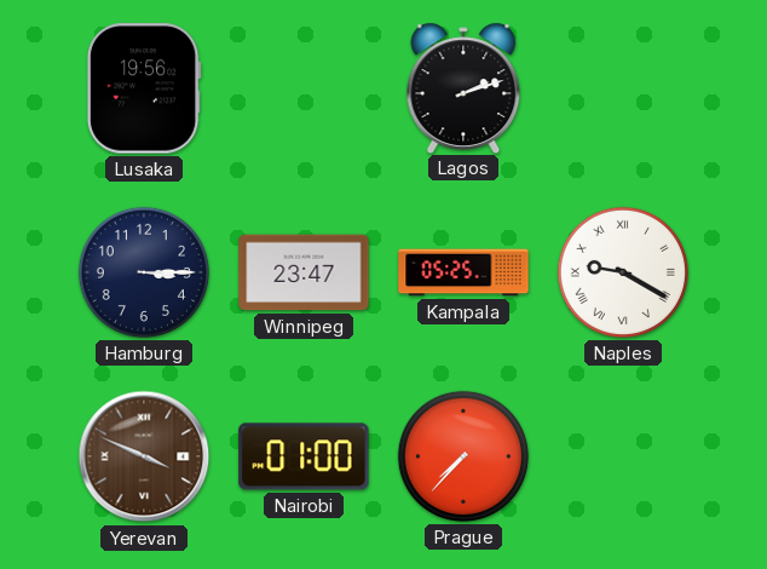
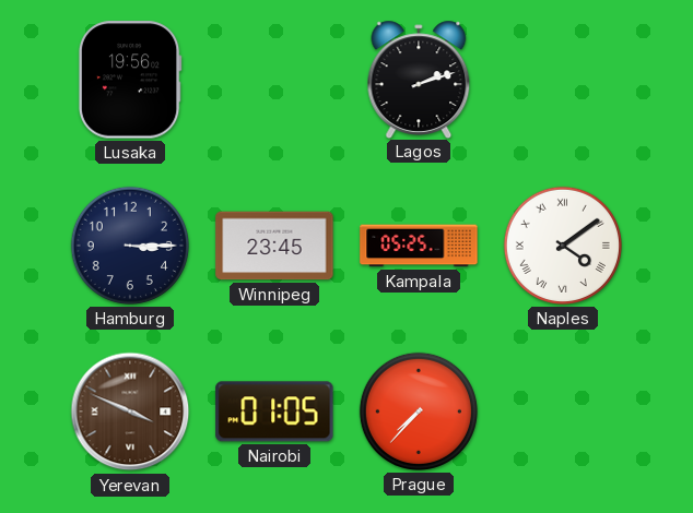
Winnipeg: 23:47 -> 23:45
Naples: 9:20 -> 4:09
Nairobi: 01:00 -> 01:05
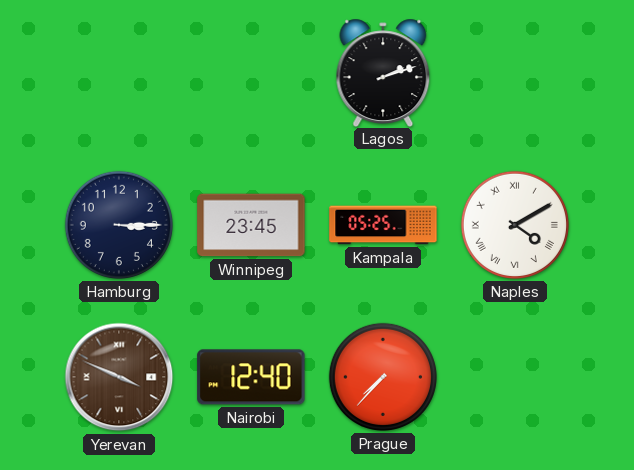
Lusaka: 19:56 -> none
Naples: 4:09 -> 4:10
Nairobi: 01:05 -> 12:40
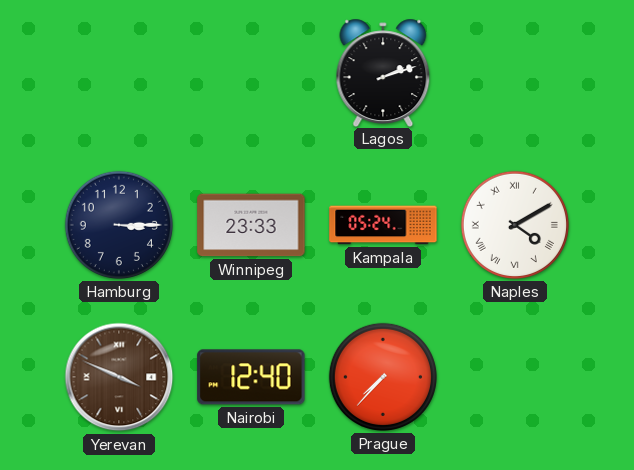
Winnipeg: 23:45 -> 23:33
Kampala: 05:25 -> 05:24
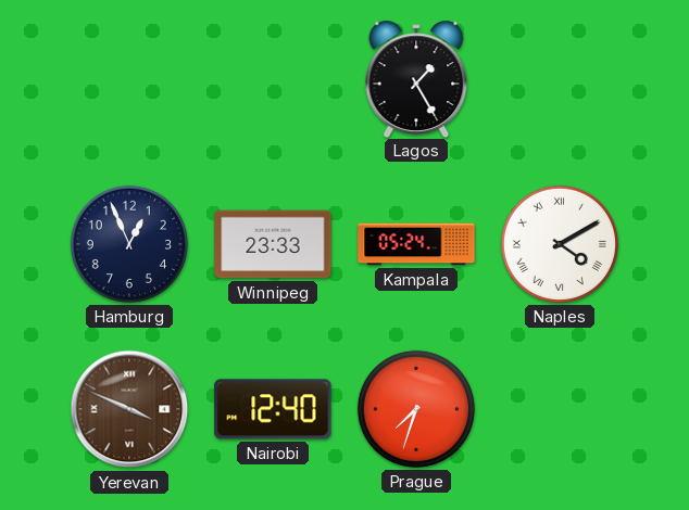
Lagos: 2:12 -> 1:25
Hamburg: 3:15 -> 12:56
Prague: 7:37 -> 7:33
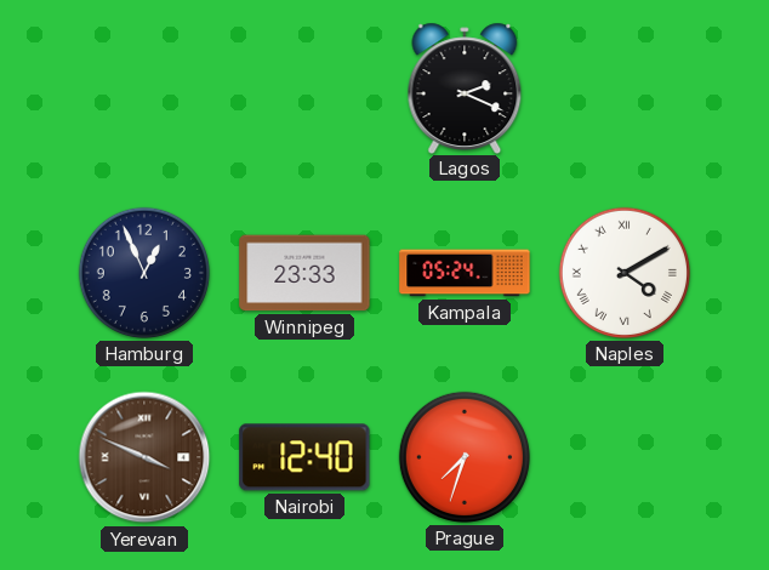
Lagos: 1:25 -> 2:19
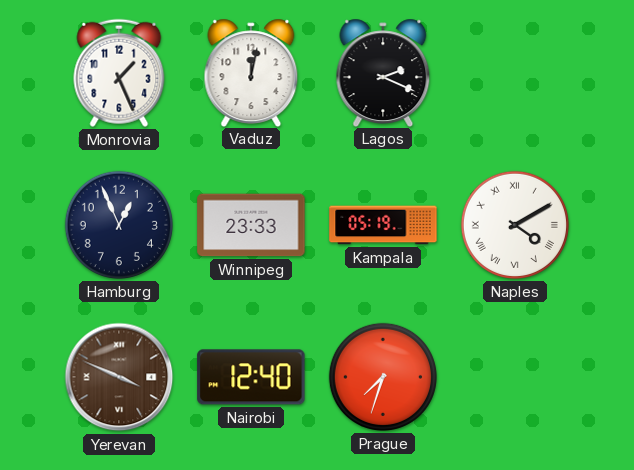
Monrovia: none -> 1:26
Vaduz: none -> 12:02
Kampala: 05:24 -> 05:19
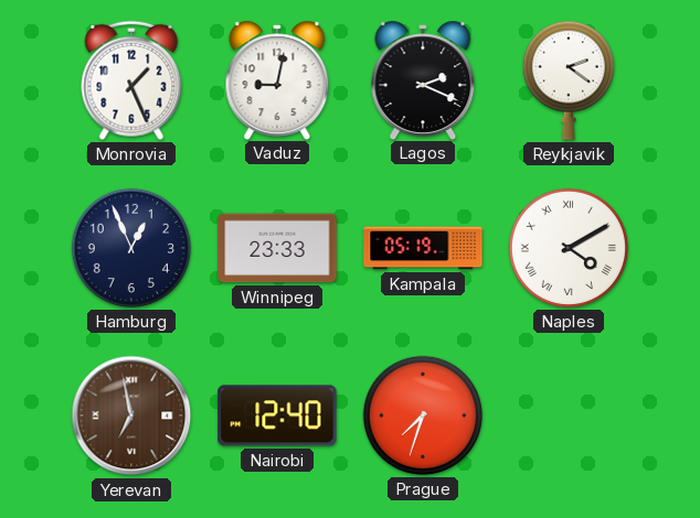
Vaduz: 12:02 -> 9:02
Reykjavik: none -> 2:21
Yerevan: 3:49 -> 6:58
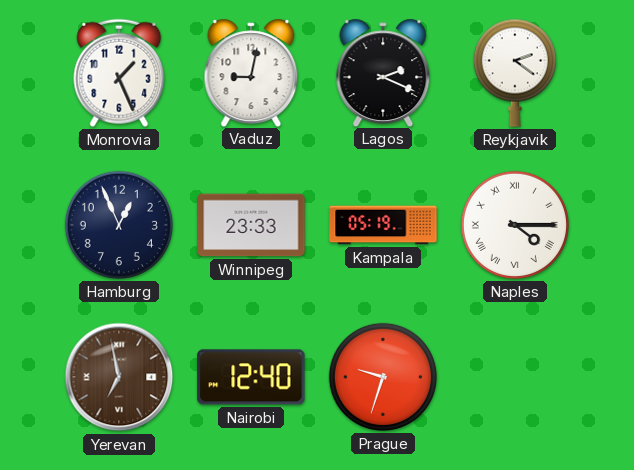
Naples: 4:10 -> 4:15
Prague: 7:33 -> 9:33
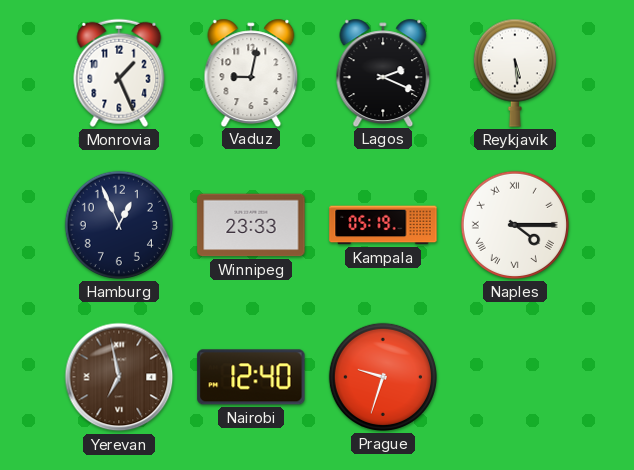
Reykjavik: 2:21 -> 5:29
